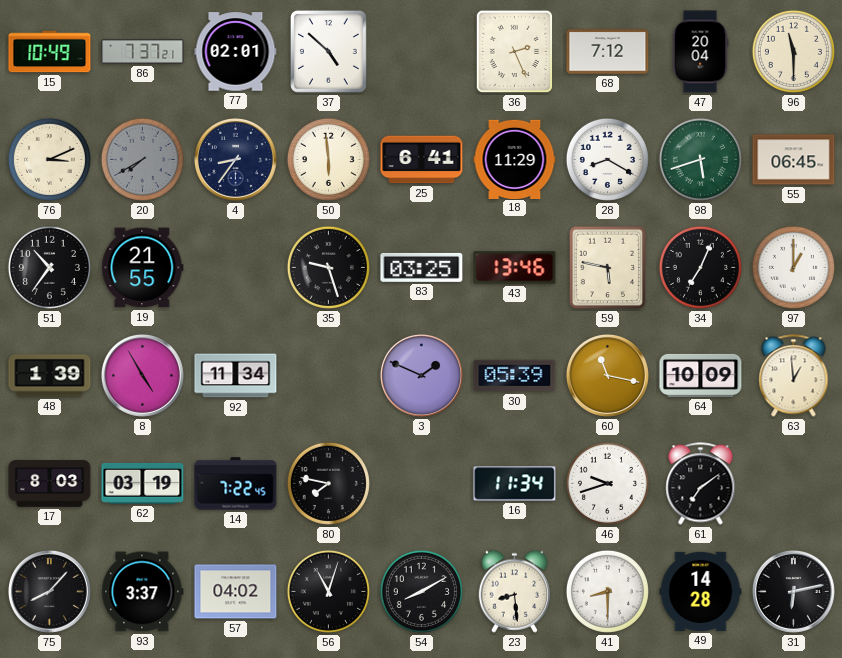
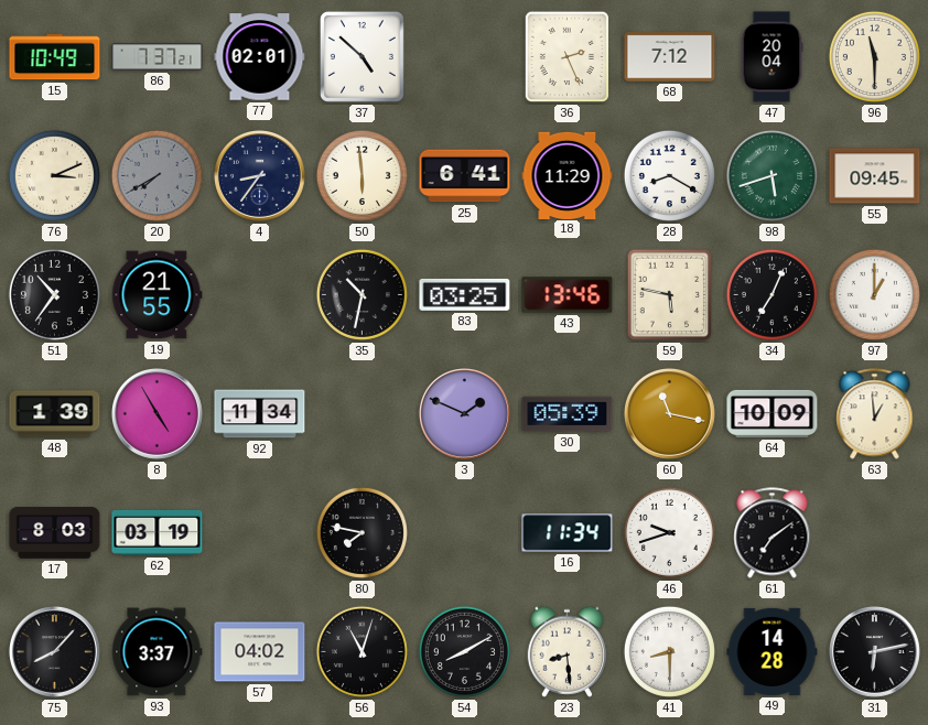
55: 06:45 -> 09:45
35: 9:27 -> 10:32
14: 7:22 -> none
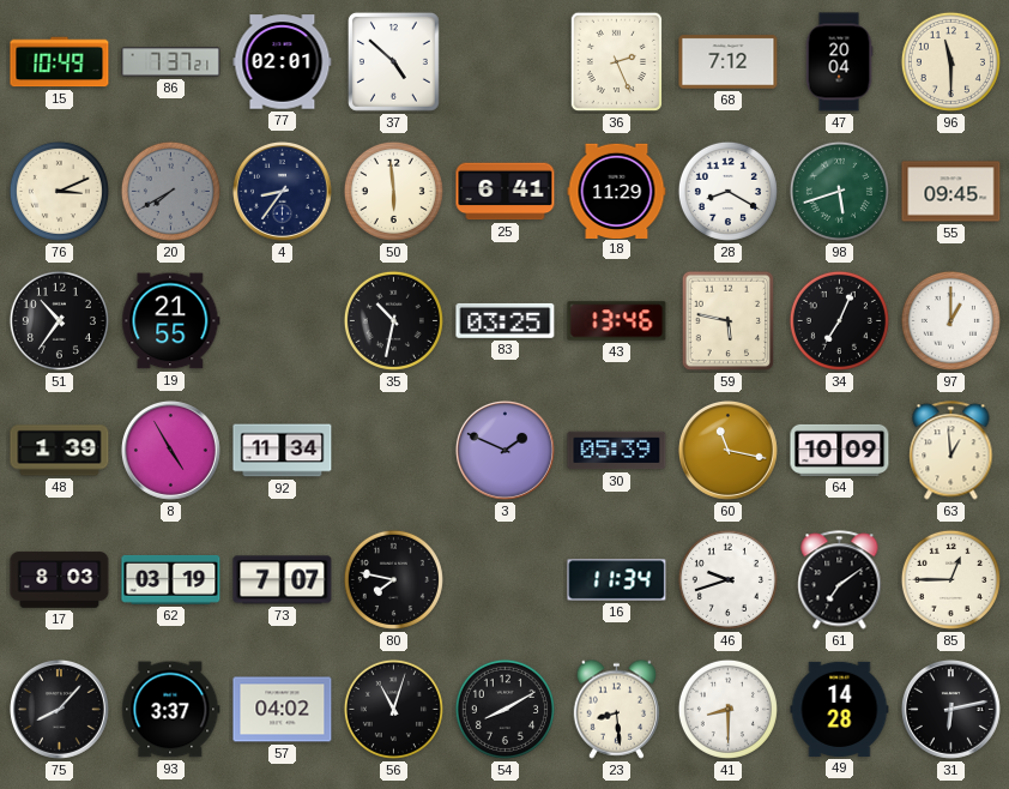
73: none -> 7:07
85: none -> 12:45
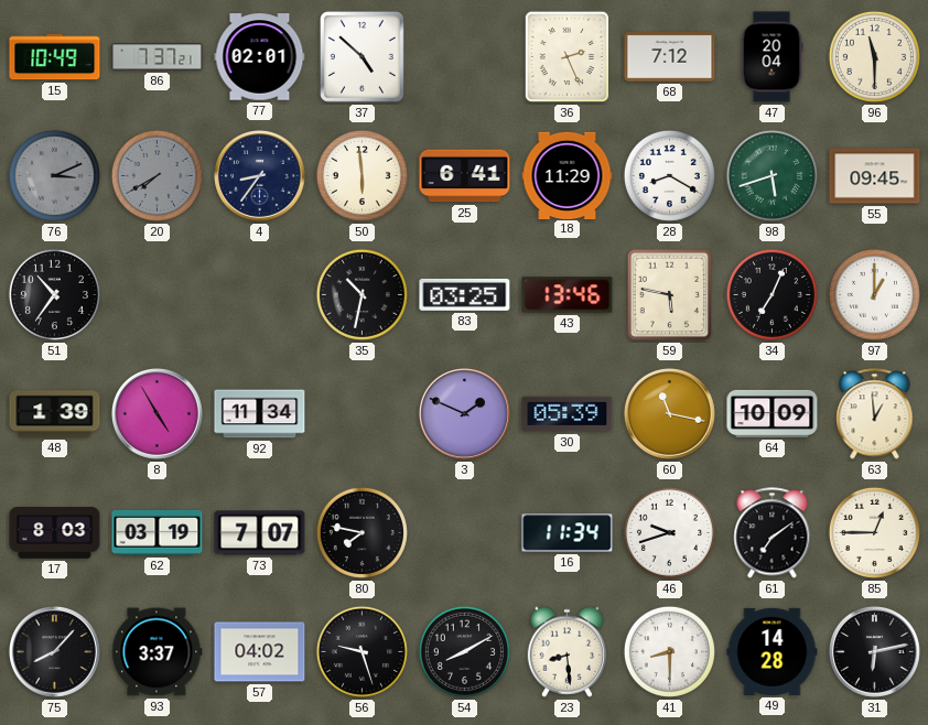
76 dial: cream -> grey
19: 21:55 -> none
56: 11:03 -> 9:27
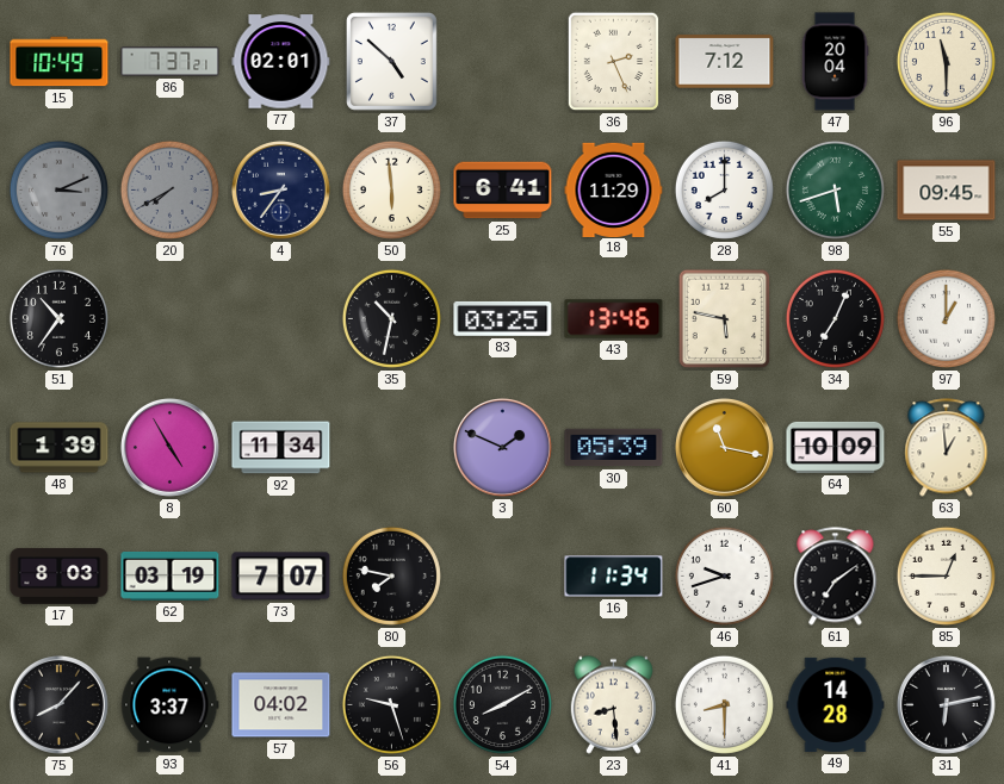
28: 8:20 -> 8:00
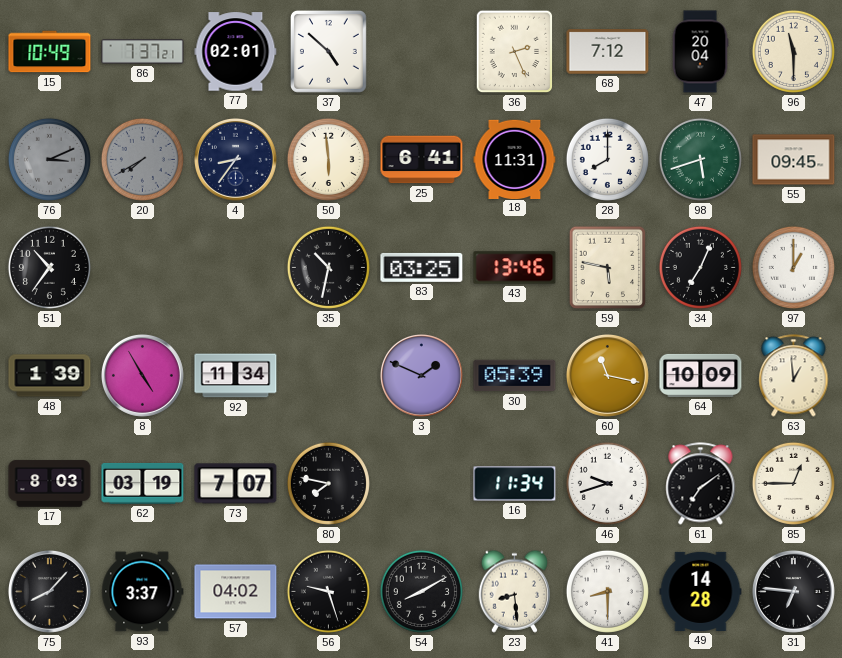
18: 11:29 -> 11:31
31: 6:13 -> 6:46
